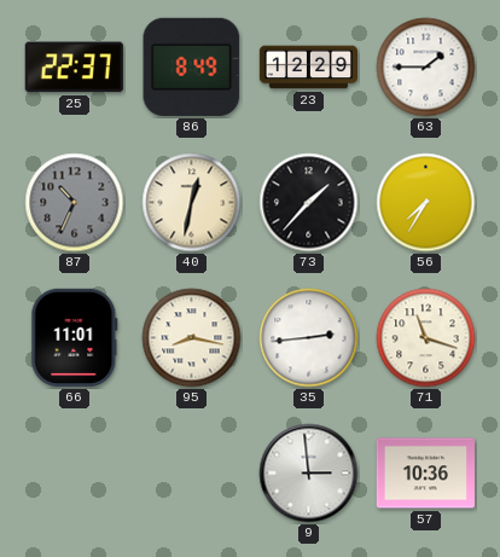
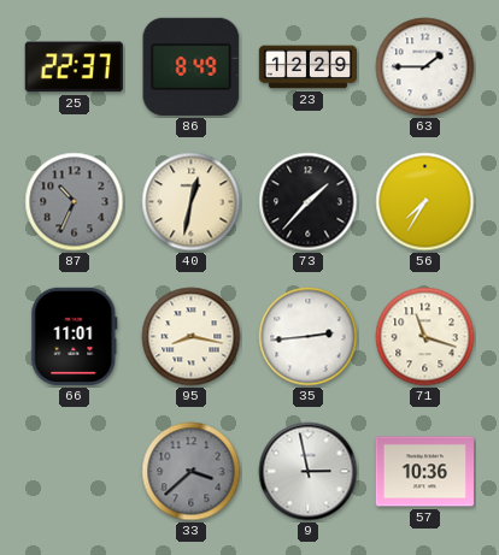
33: none -> 3:38
9: 2:59 -> 2:58
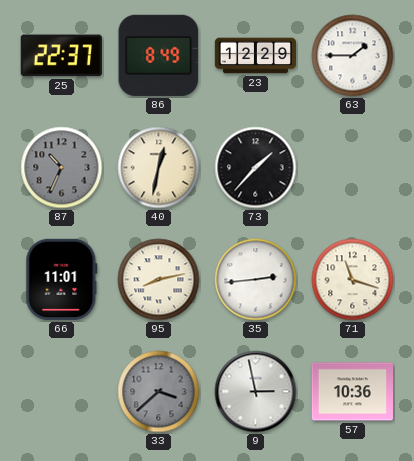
56: 7:35 -> none
95: 8:17 -> 8:13
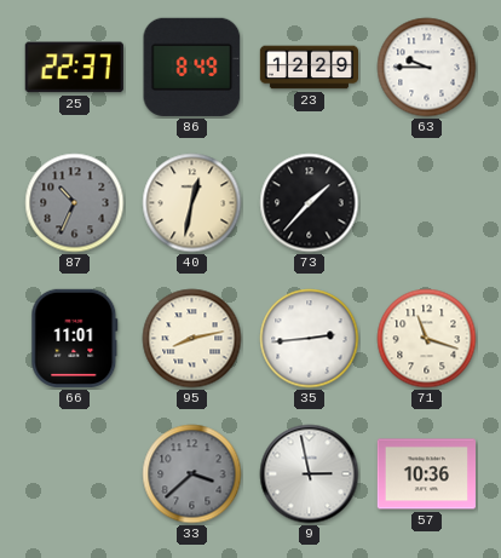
63: 1:45 -> 9:45
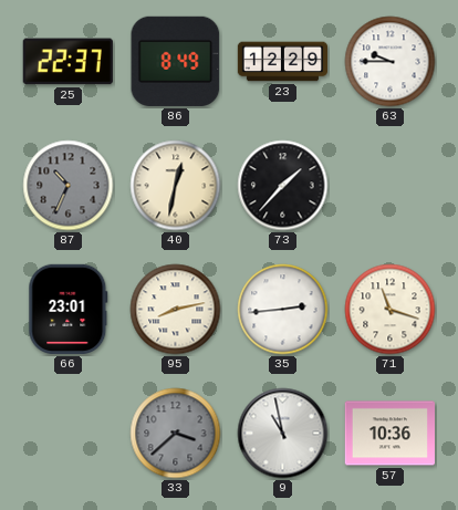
66: 11:01 -> 23:01
9: 2:58 -> 10:58
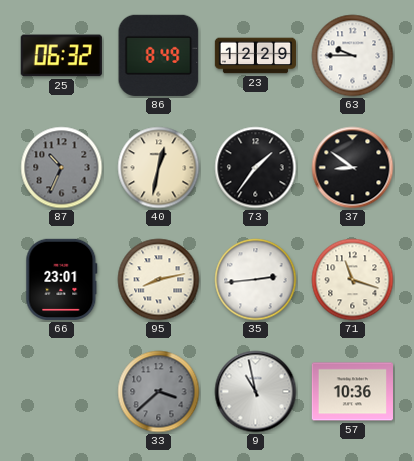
25: 22:37 -> 06:32
73: 1:37 -> 1:36
37: none -> 8:51
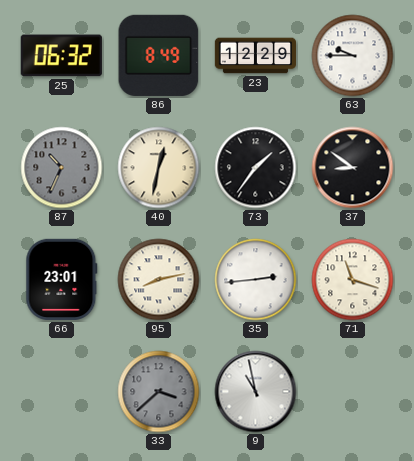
57: 10:36 -> none
